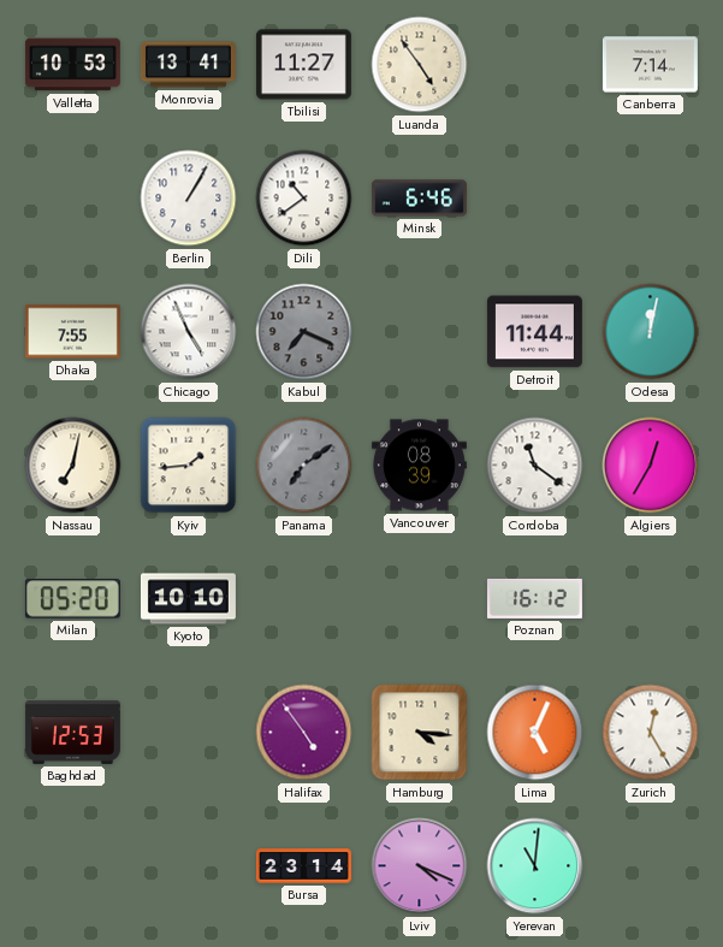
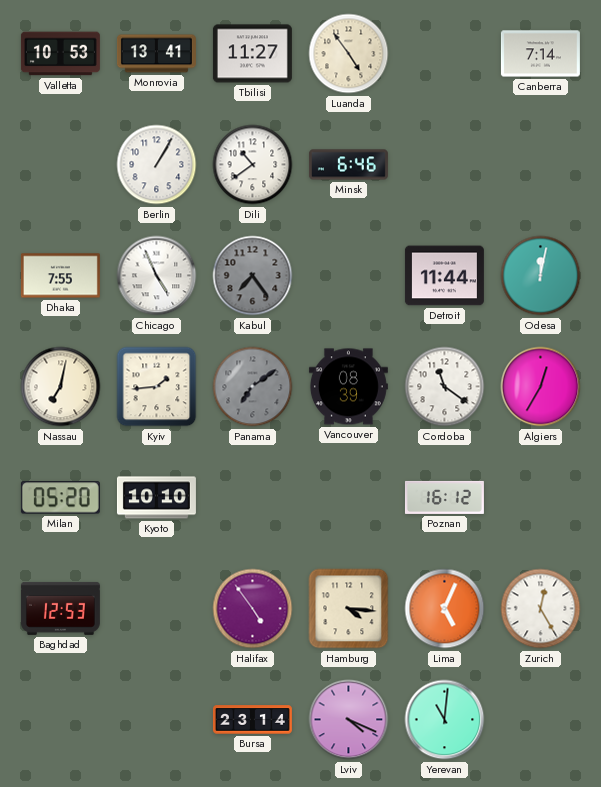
Kabul: 7:19 -> 7:24
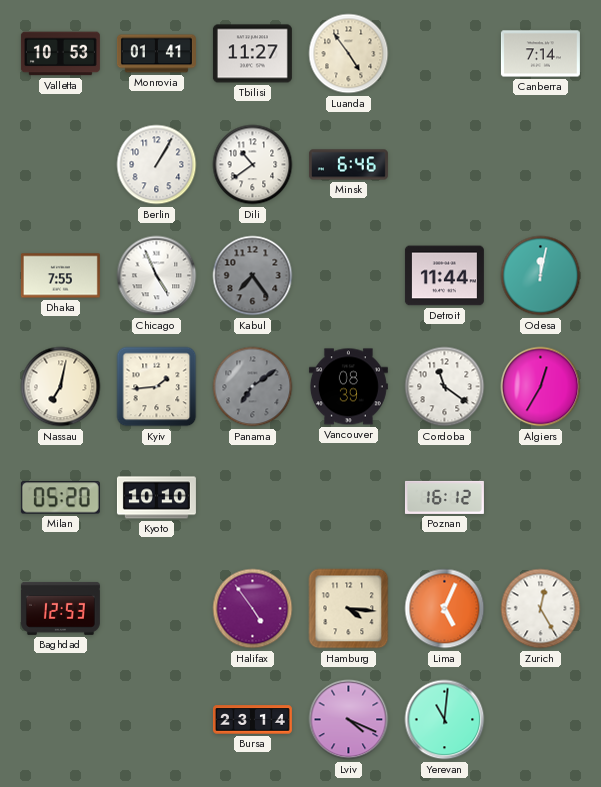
Monrovia: 13:41 -> 01:41
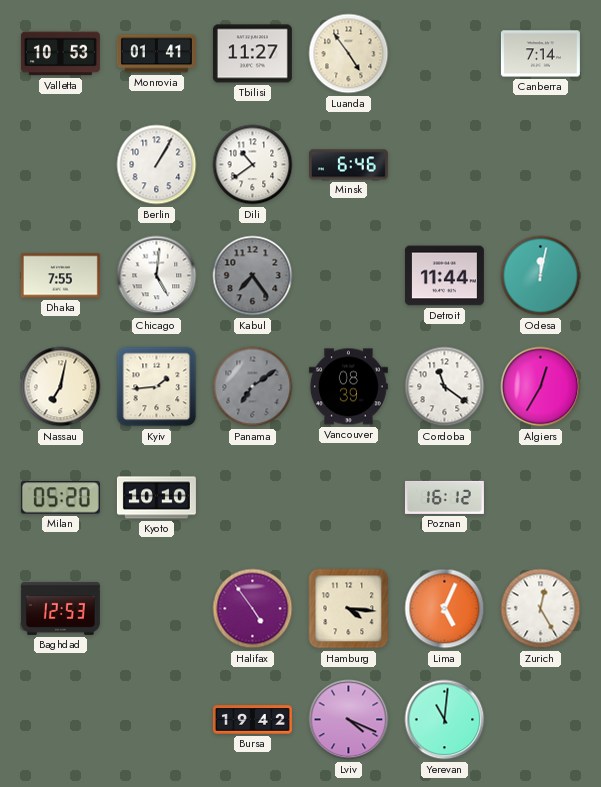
Chicago: 4:56 -> 5:01
Bursa: 23:14 -> 19:42
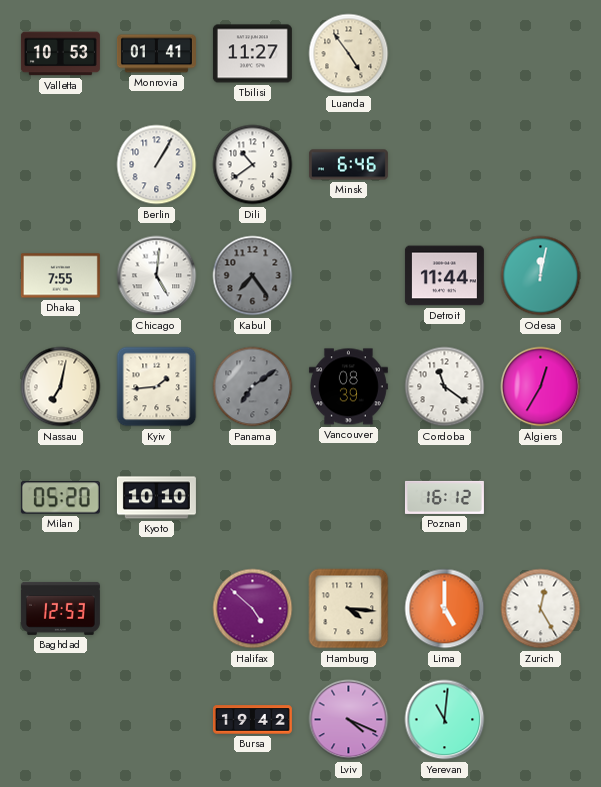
Canberra: 7:14 -> none
Halifax: 4:54 -> 4:52
Lima: 5:04 -> 5:00
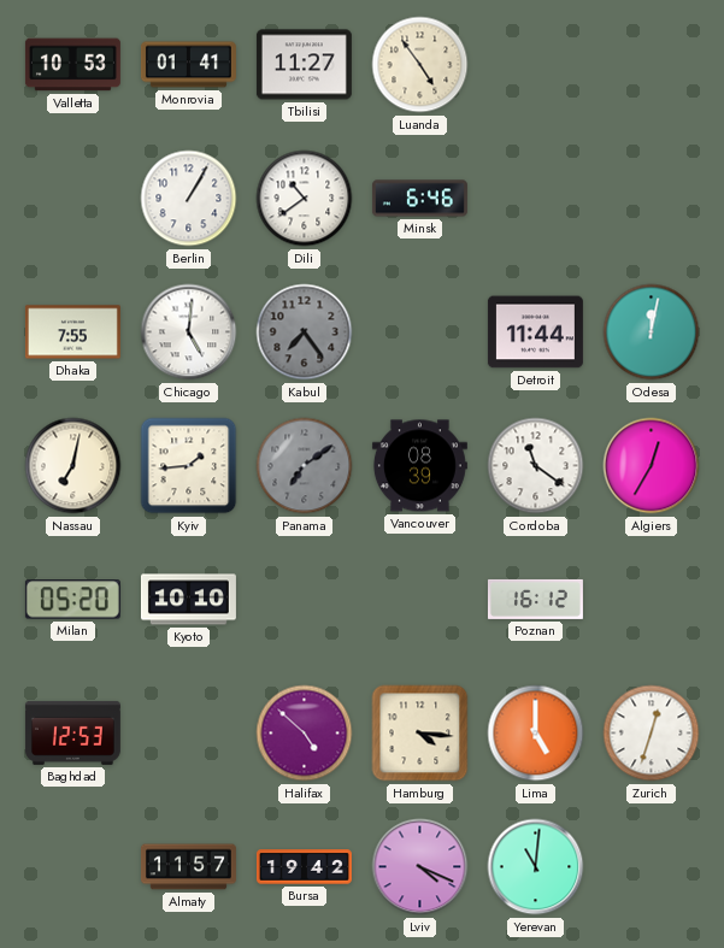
Zurich: 12:25 -> 12:33
Almaty: none -> 11:57
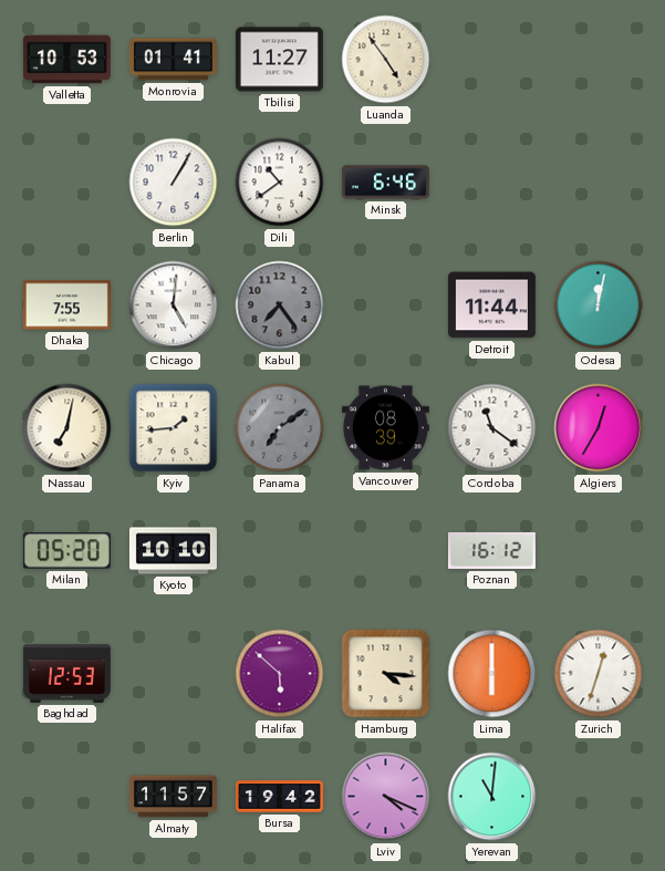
Halifax: 4:52 -> 5:52
Lima: 5:00 -> 6:00
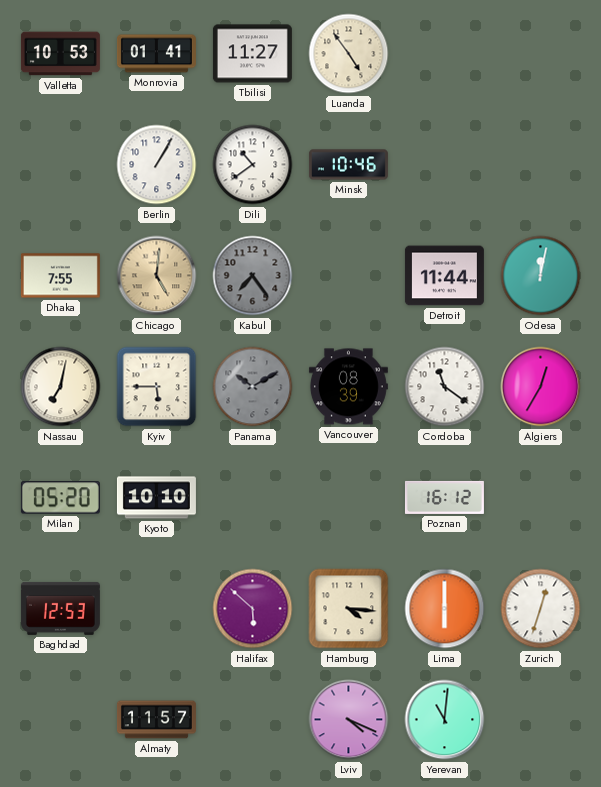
Minsk: 6:46 -> 10:46
Chicago dial: white -> champagne
Kyiv: 1:44 -> 5:45
Panama: 7:09 -> 10:10
Bursa: 19:42 -> none
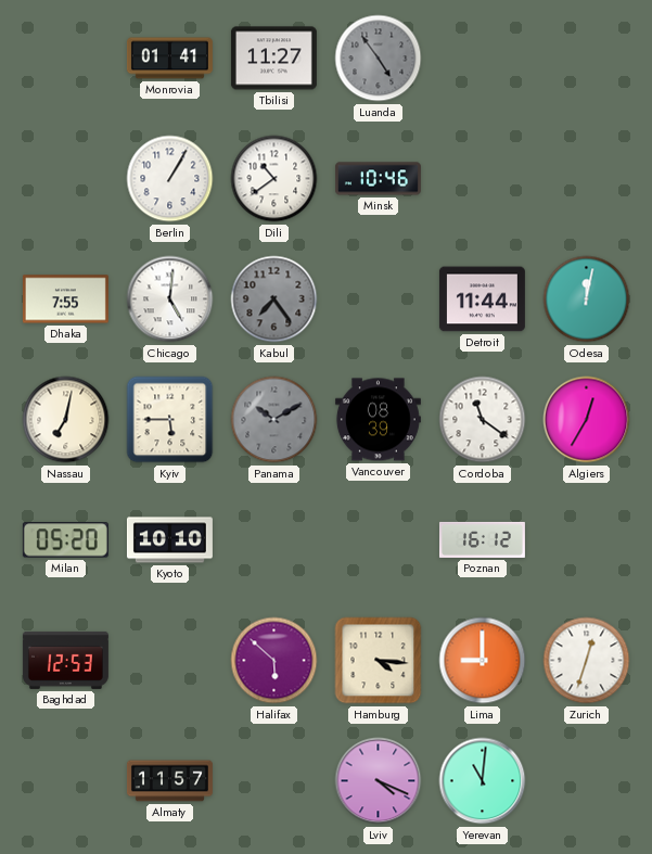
Valletta: 10:53 -> none
Luanda dial: cream -> grey
Chicago dial: champagne -> white
Lima: 6:00 -> 9:00
